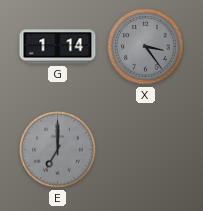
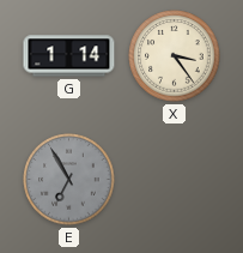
X dial: grey -> cream
E: 7:00 -> 6:55
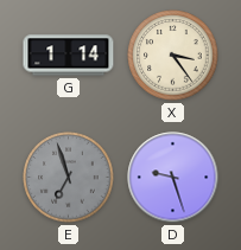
E: 6:55 -> 6:57
D: none -> 9:27
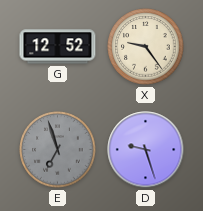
G: 1:14 -> 12:52
X: 3:24 -> 9:24
